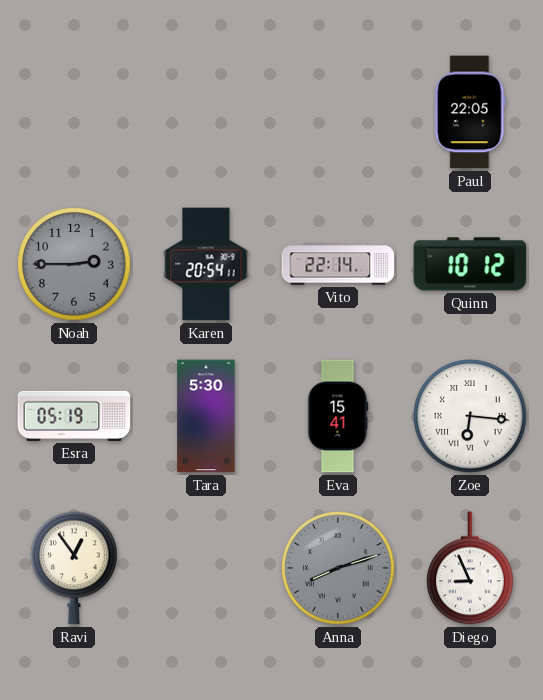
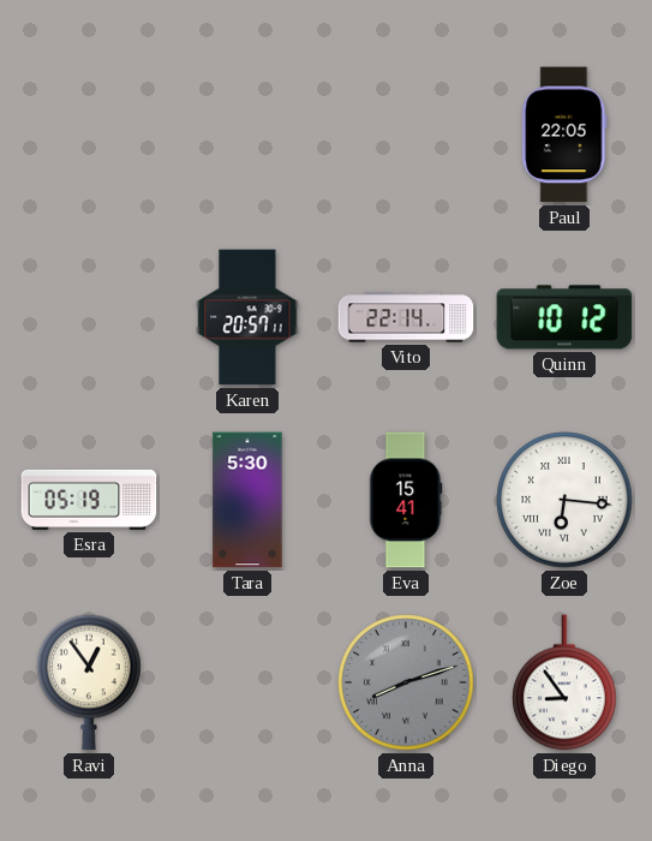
Noah: 2:45 -> none
Karen: 20:54 -> 20:57
Diego: 8:56 -> 8:54
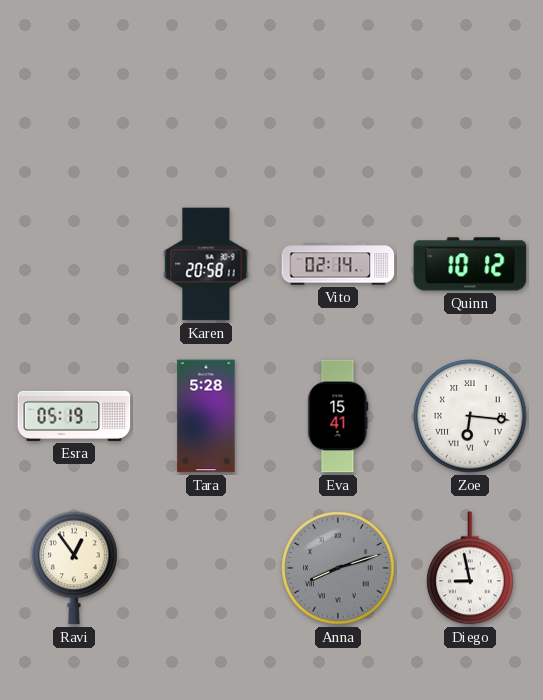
Paul: 22:05 -> none
Karen: 20:57 -> 20:58
Vito: 22:14 -> 02:14
Tara: 5:30 -> 5:28
Diego: 8:54 -> 8:58
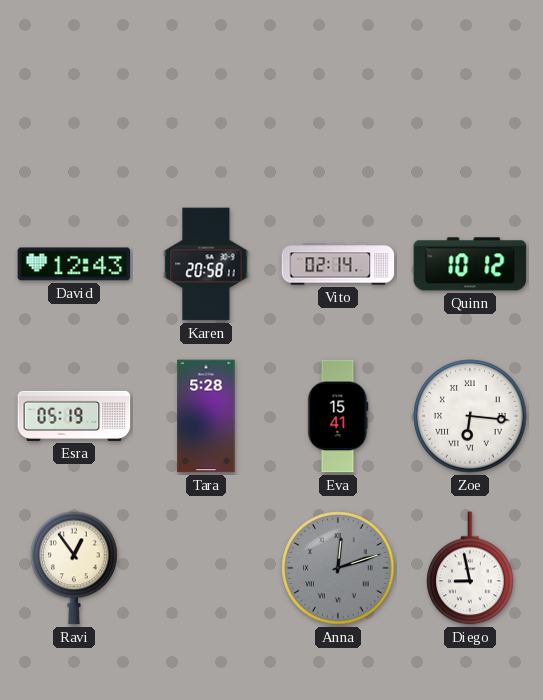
David: none -> 12:43
Anna: 8:12 -> 12:12
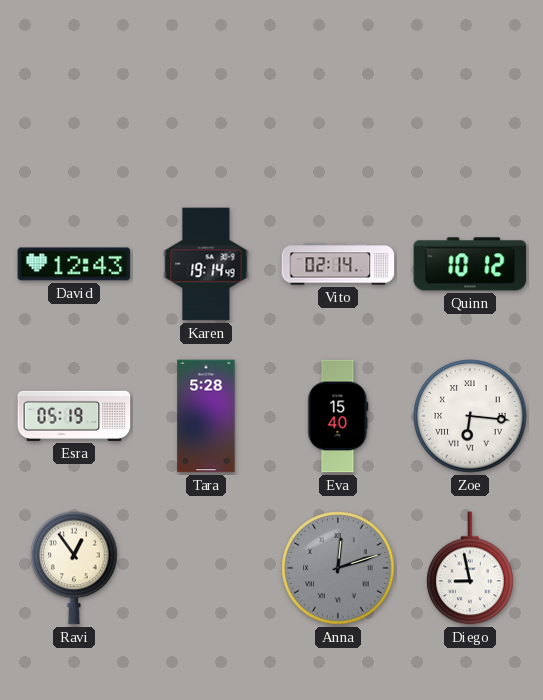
Karen: 20:58 -> 19:14
Eva: 15:41 -> 15:40
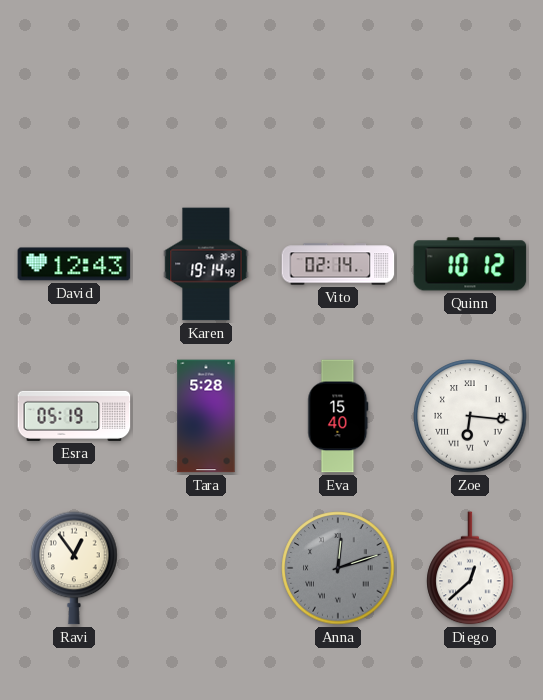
Diego: 8:58 -> 12:38
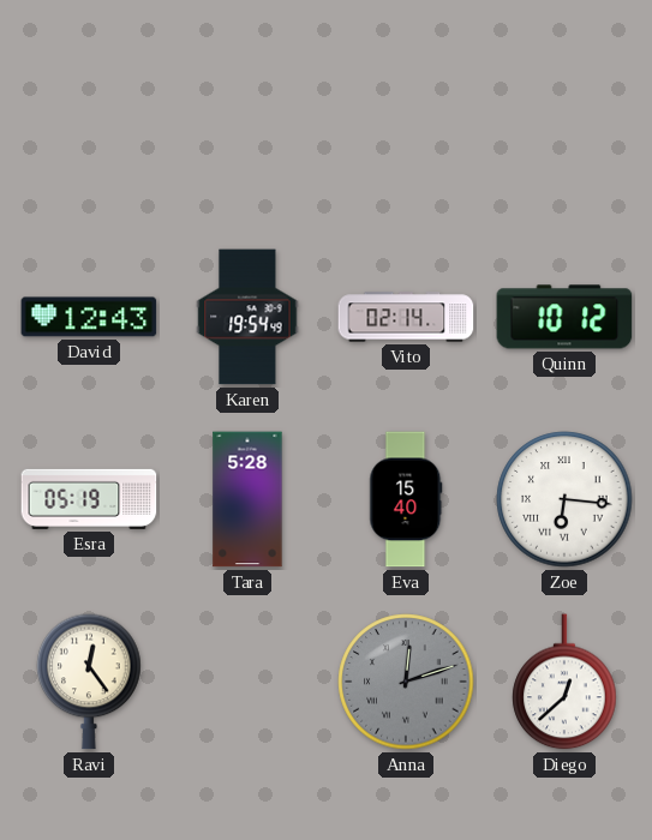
Karen: 19:14 -> 19:54
Ravi: 12:54 -> 12:24
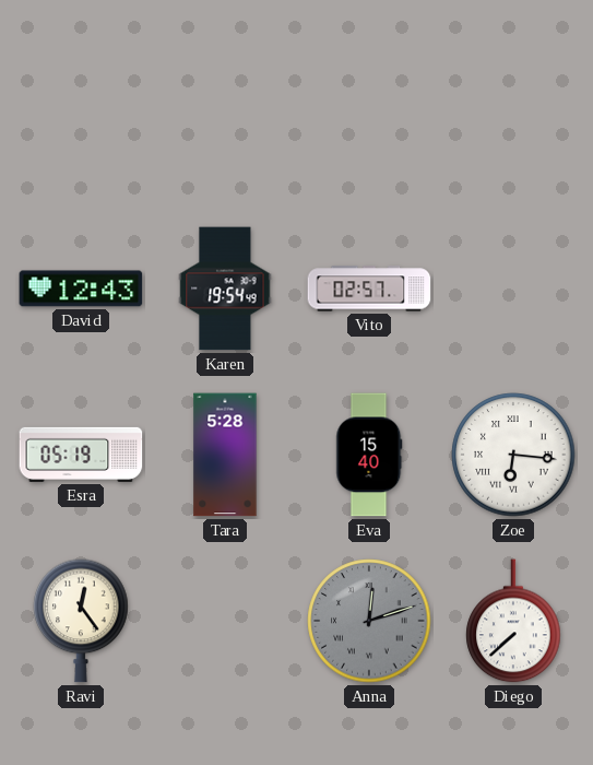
Vito: 02:14 -> 02:57
Quinn: 10:12 -> none
Diego: 12:38 -> 7:38
